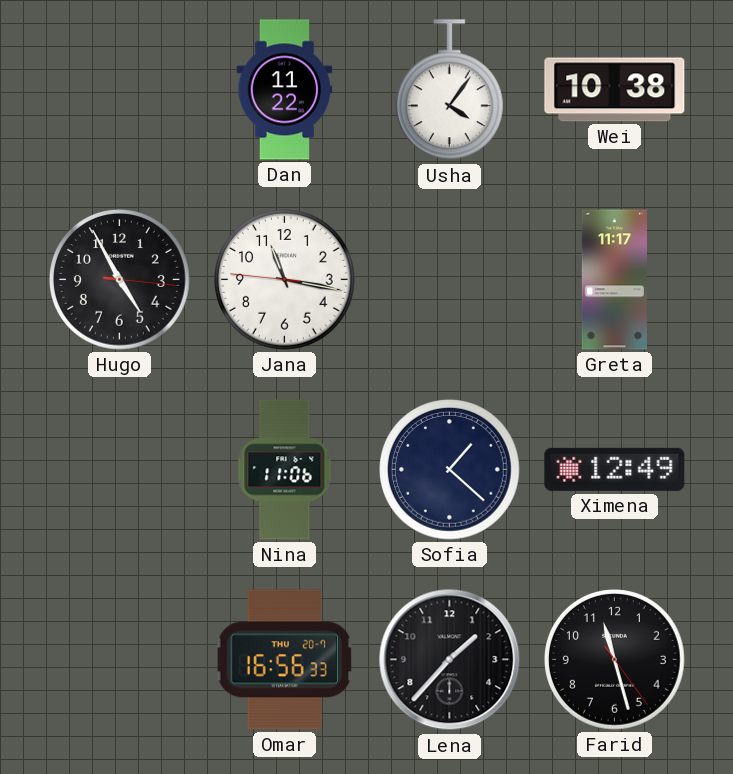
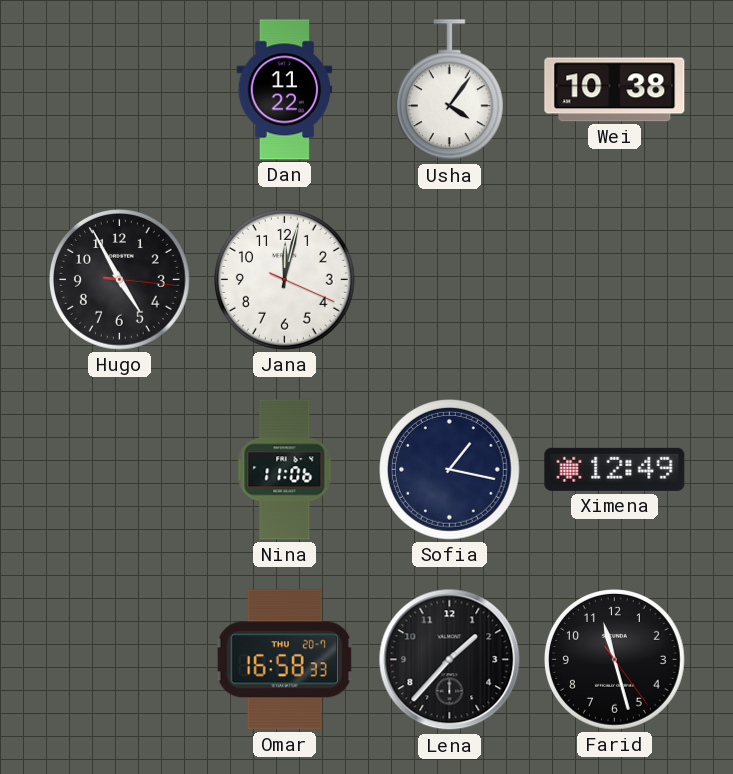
Jana: 11:16 -> 12:02
Greta: 11:17 -> none
Sofia: 1:22 -> 1:17
Omar: 16:56 -> 16:58
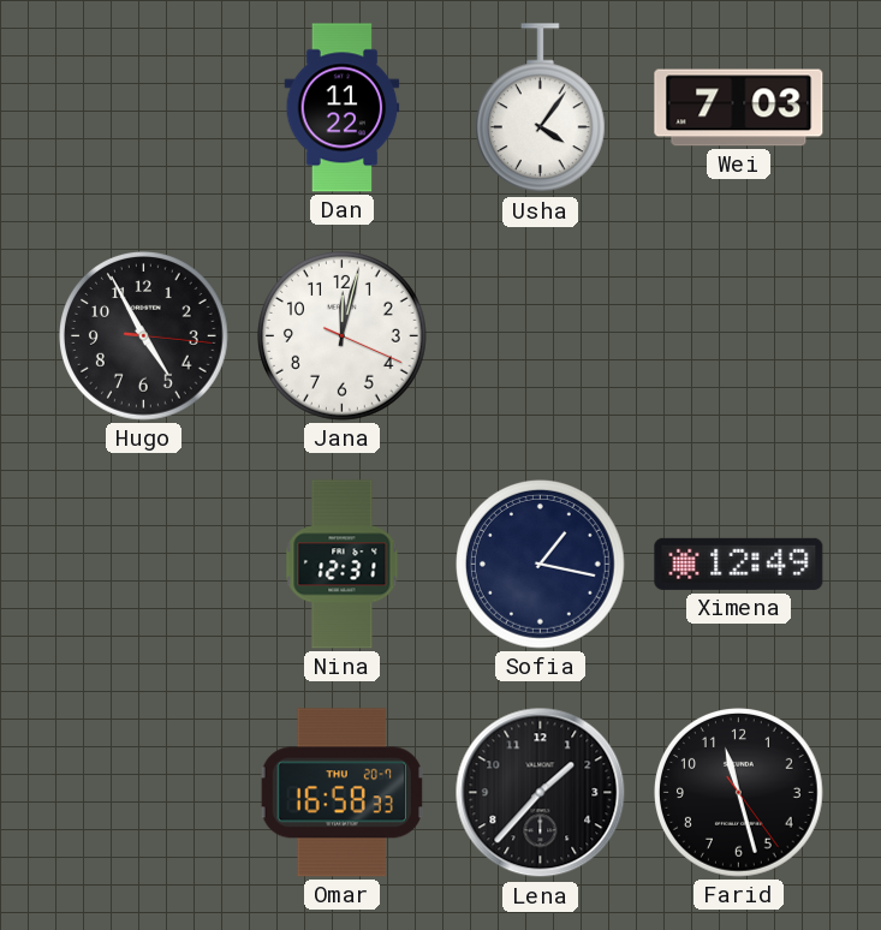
Wei: 10:38 -> 7:03
Nina: 11:06 -> 12:31
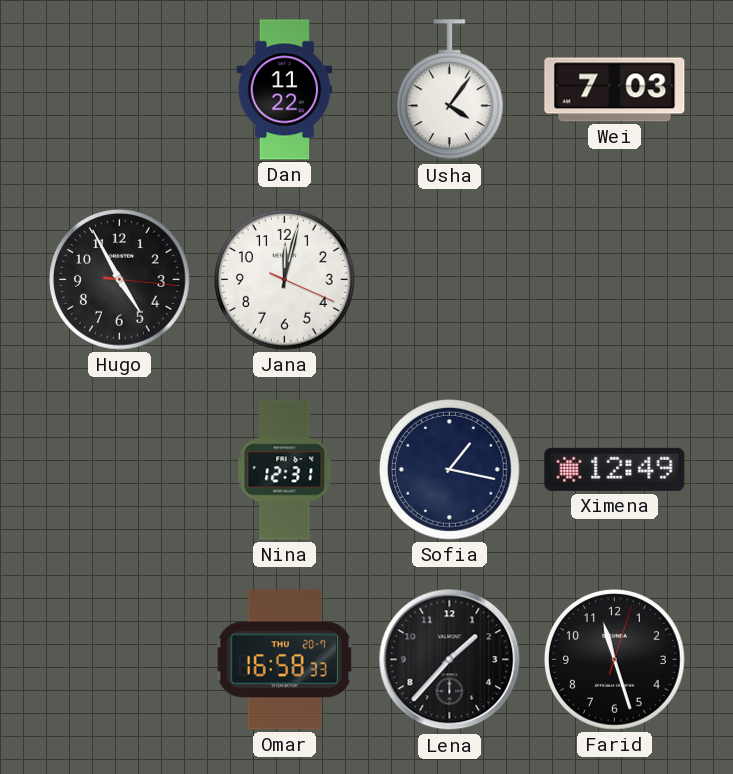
Farid: 11:27:24 -> 11:27:03
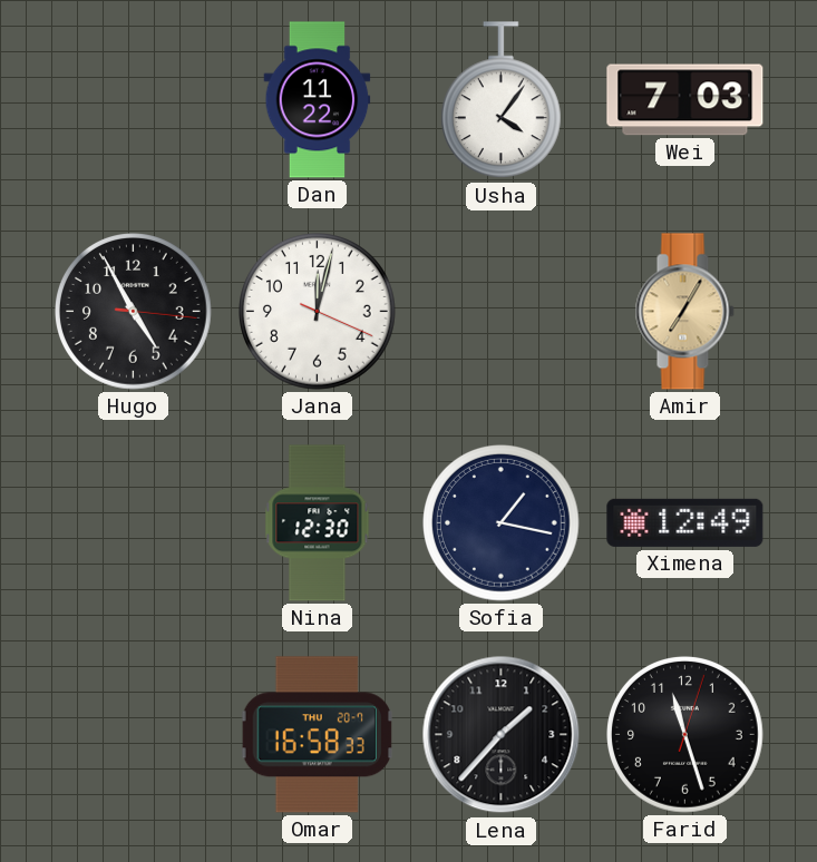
Amir: none -> 7:05
Nina: 12:31 -> 12:30
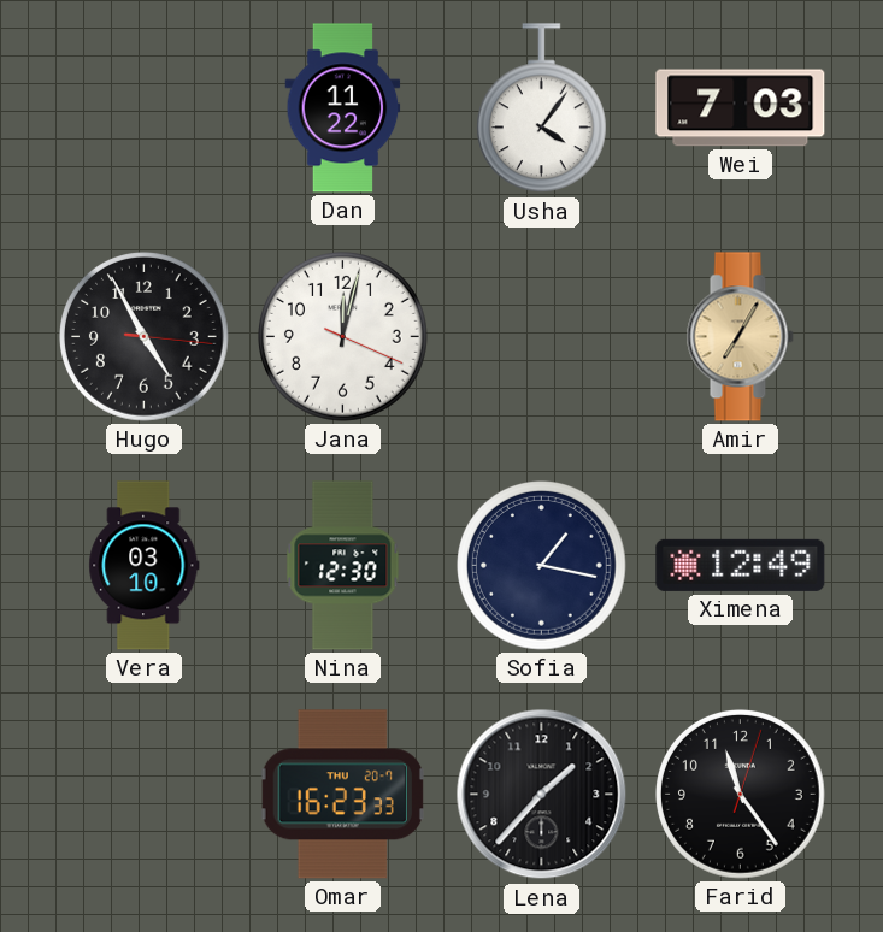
Vera: none -> 03:10
Omar: 16:58 -> 16:23
Farid: 11:27 -> 11:24
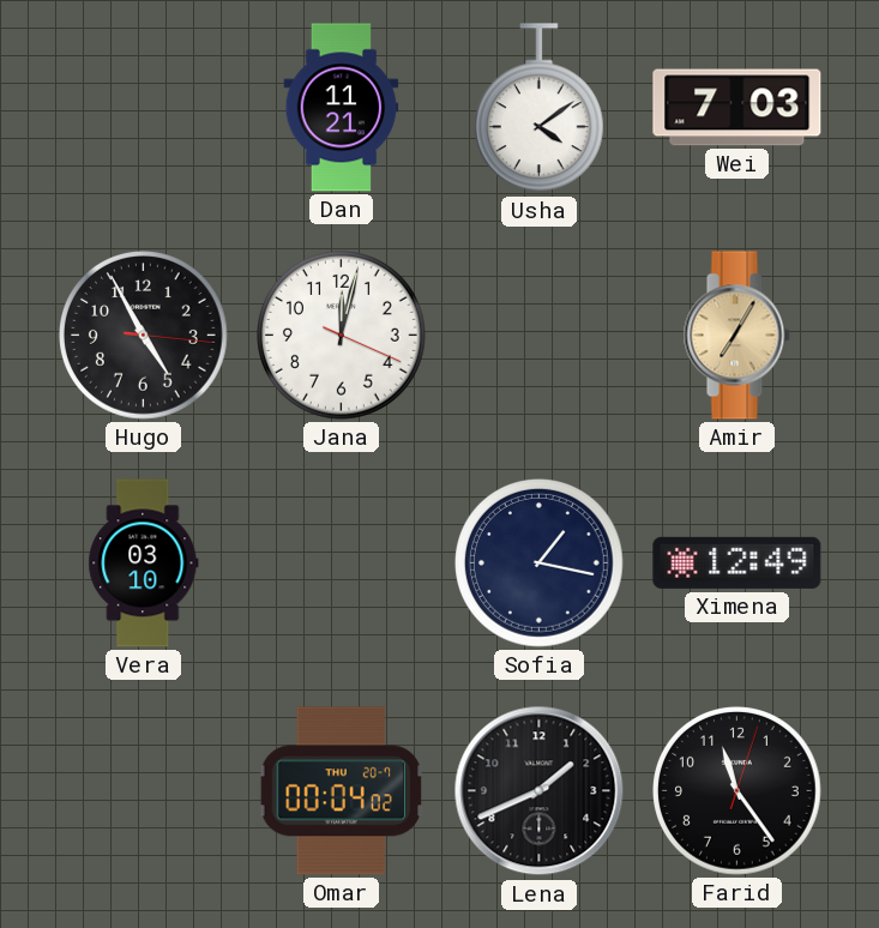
Dan: 11:22 -> 11:21
Usha: 4:06 -> 4:09
Nina: 12:30 -> none
Omar: 16:23 -> 00:04
Lena: 1:37 -> 1:41
